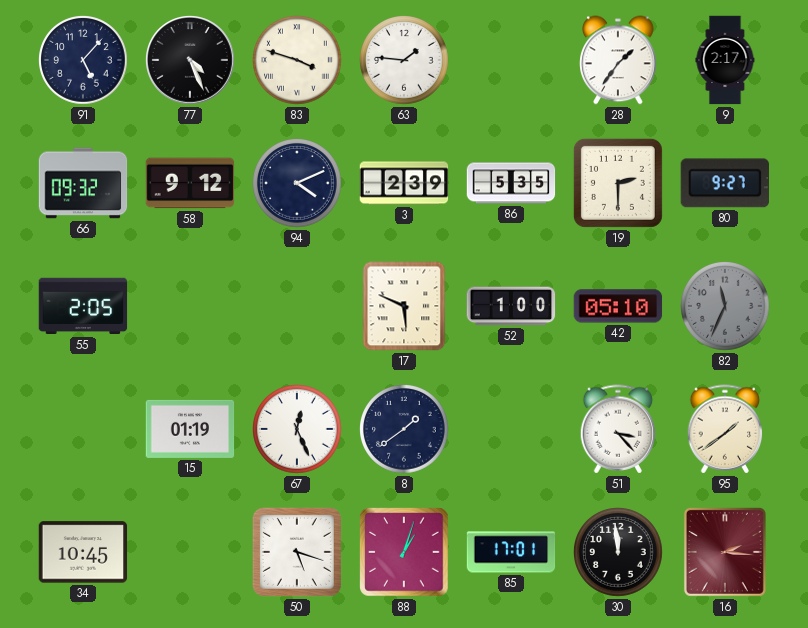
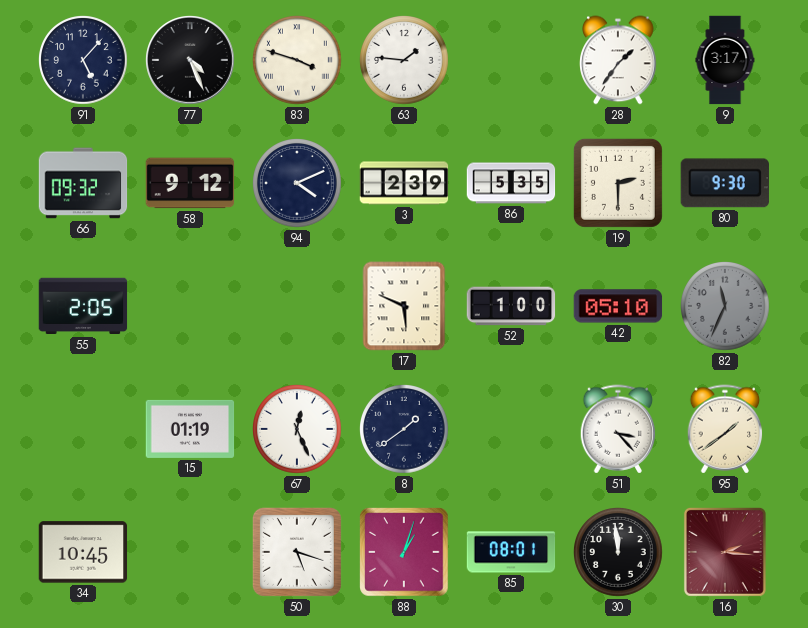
9: 2:17 -> 3:17
80: 9:27 -> 9:30
85: 17:01 -> 08:01
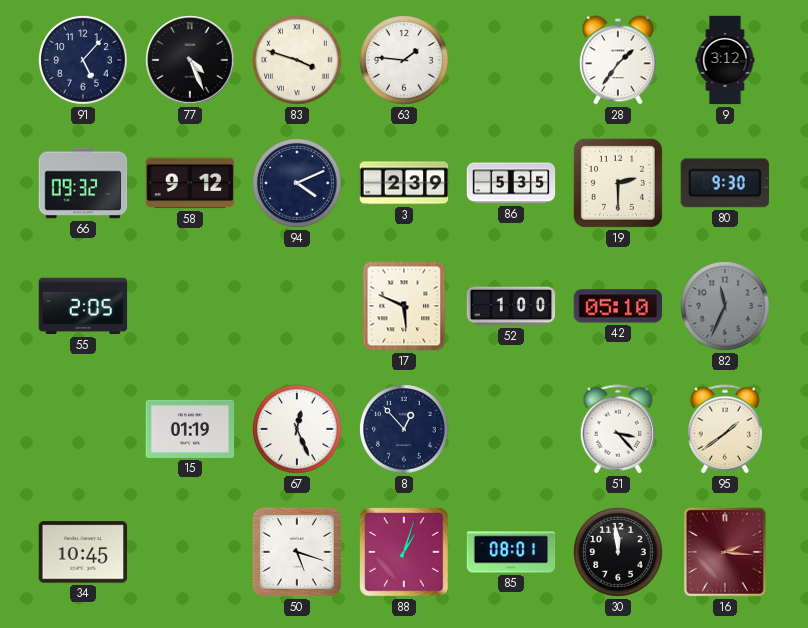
9: 3:17 -> 3:12
8: 1:39 -> 12:53
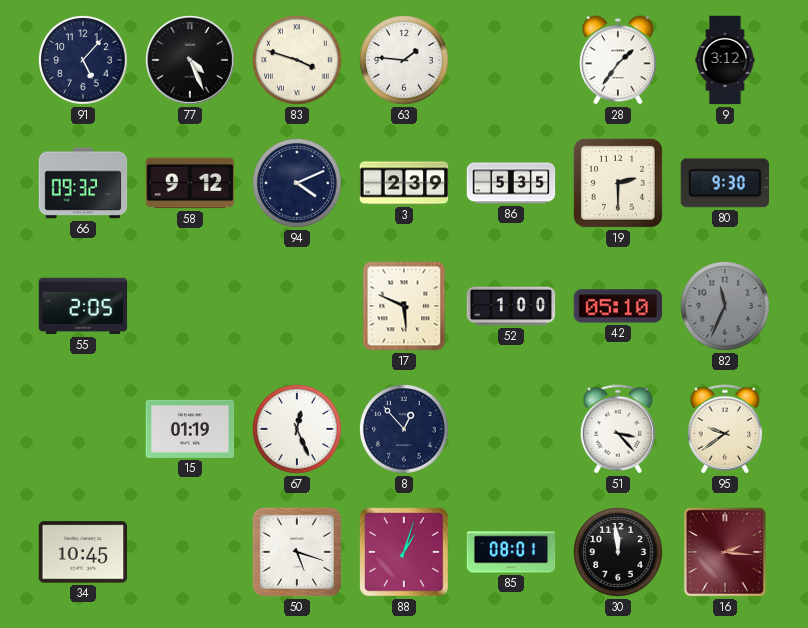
95: 1:39 -> 9:39
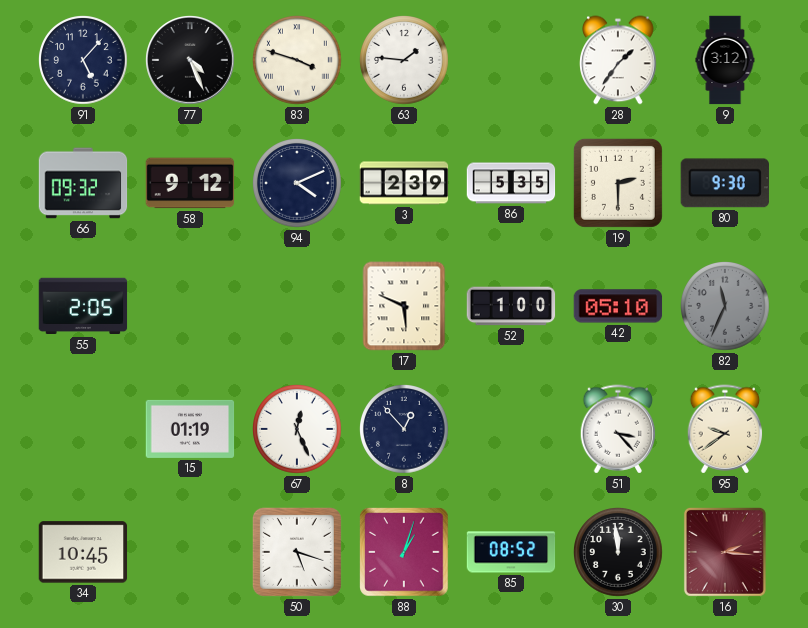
85: 08:01 -> 08:52
